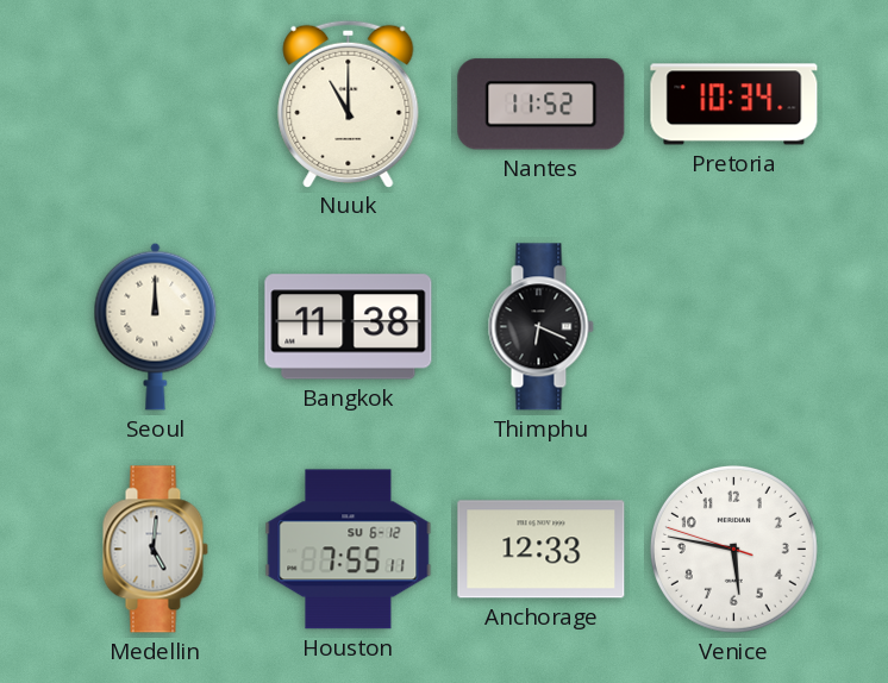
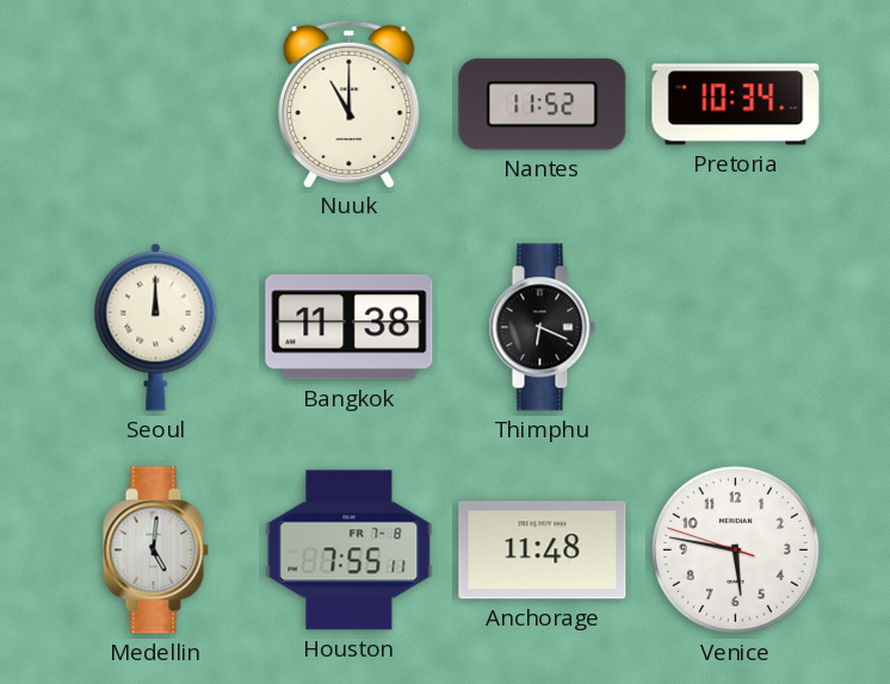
Houston date: SU 6-12 -> FR 7-8
Anchorage: 12:33 -> 11:48
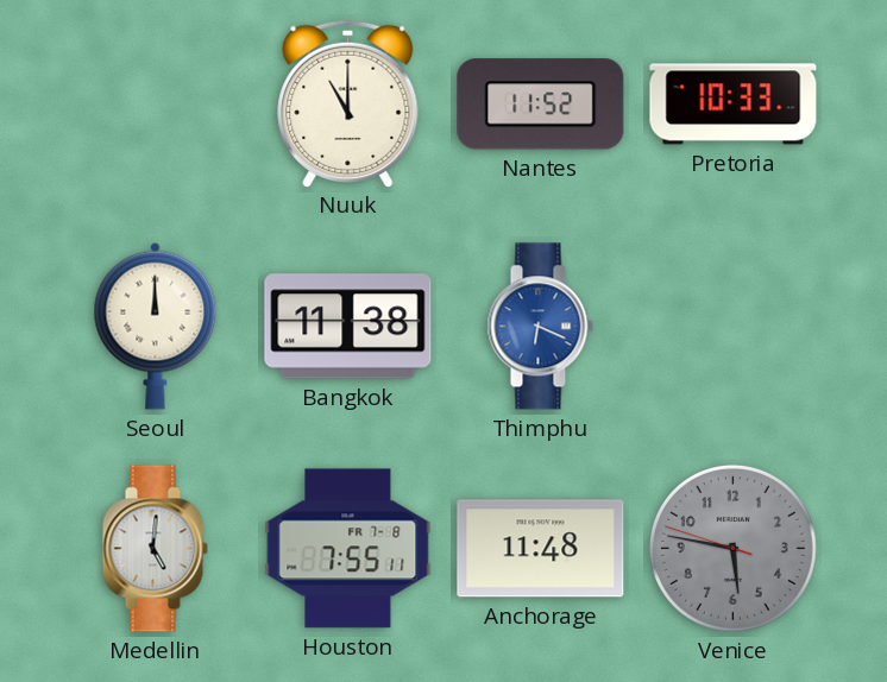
Pretoria: 10:34 -> 10:33
Thimphu dial: black -> blue
Venice dial: white -> grey
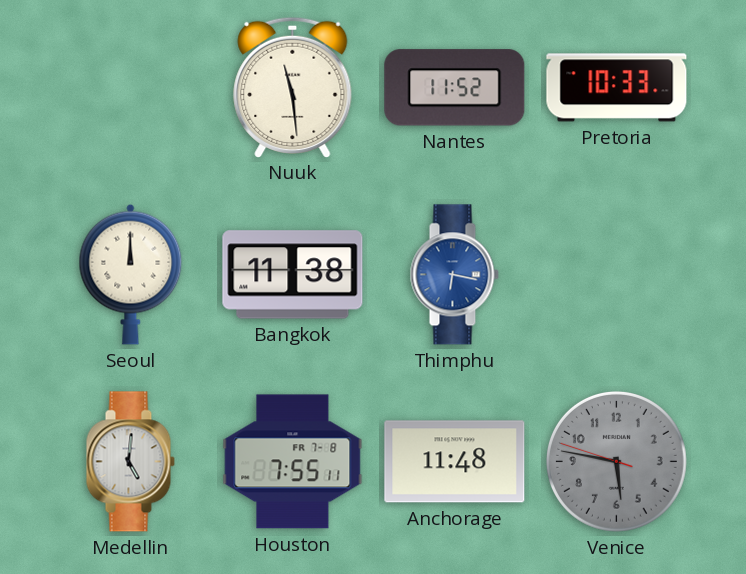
Nuuk: 11:00 -> 11:29
Thimphu: 6:19 -> 6:17
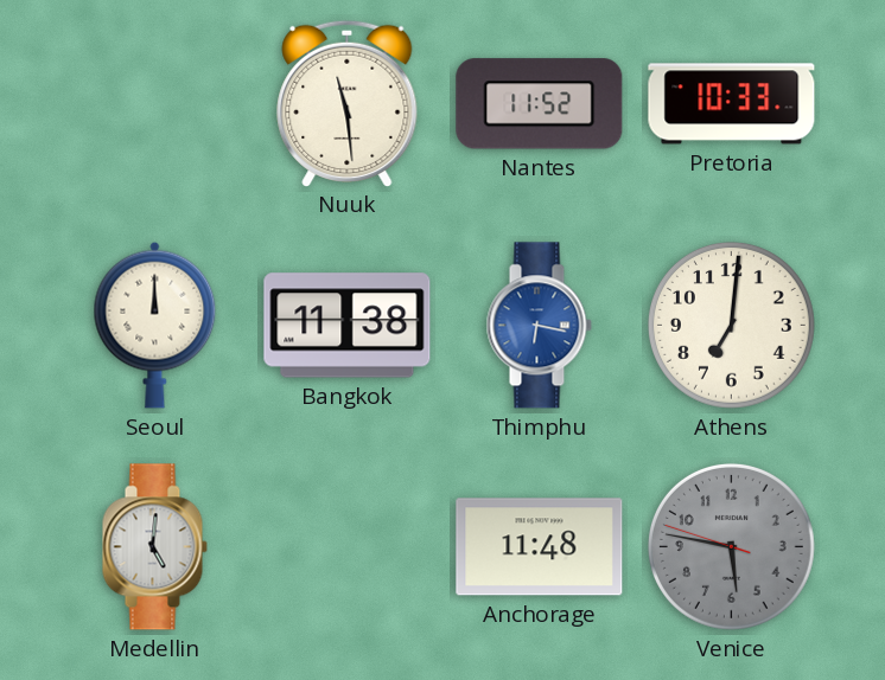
Athens: none -> 7:01
Houston: 7:55 -> none
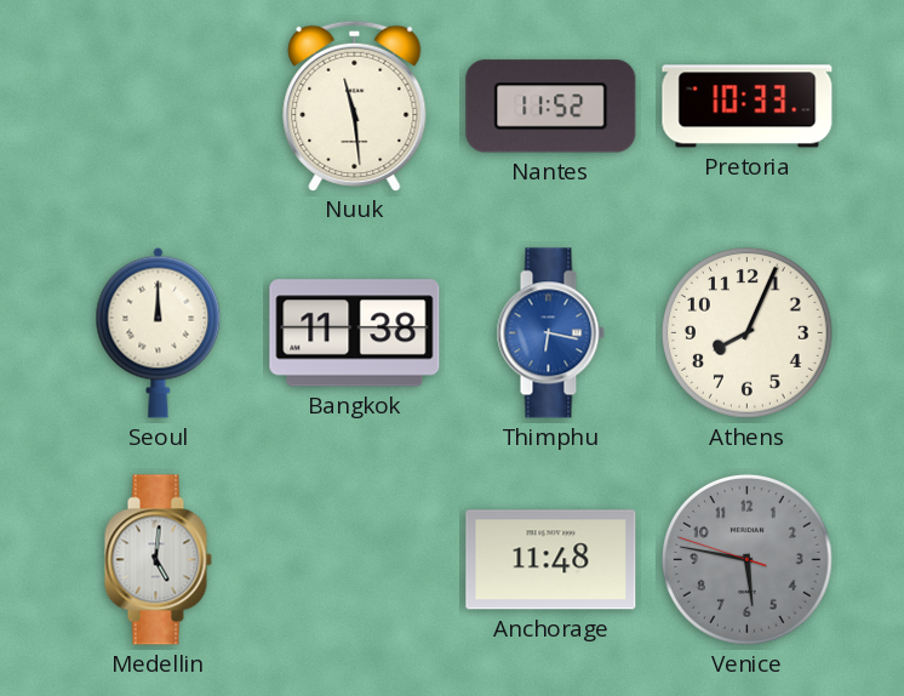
Athens: 7:01 -> 8:04
